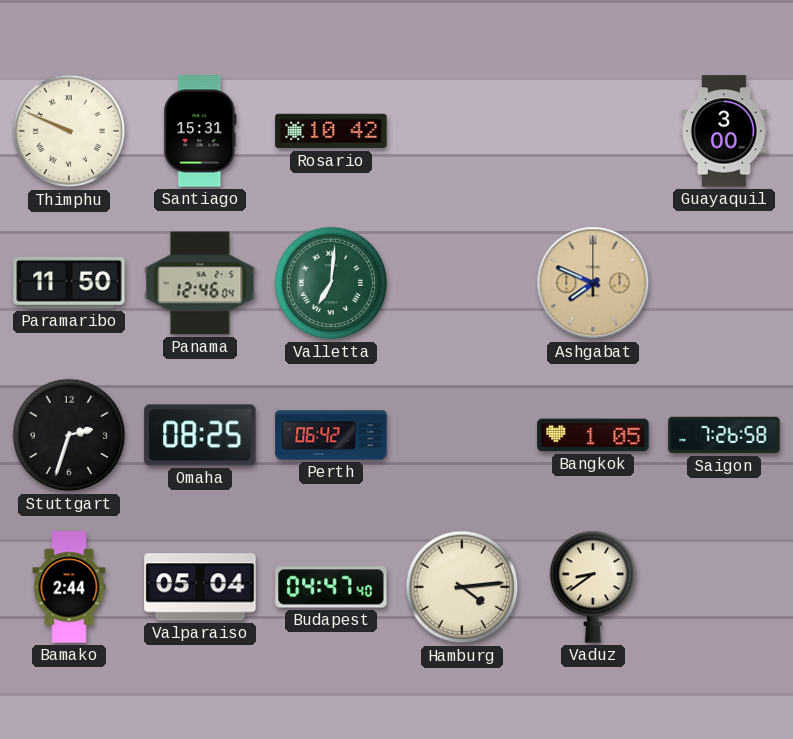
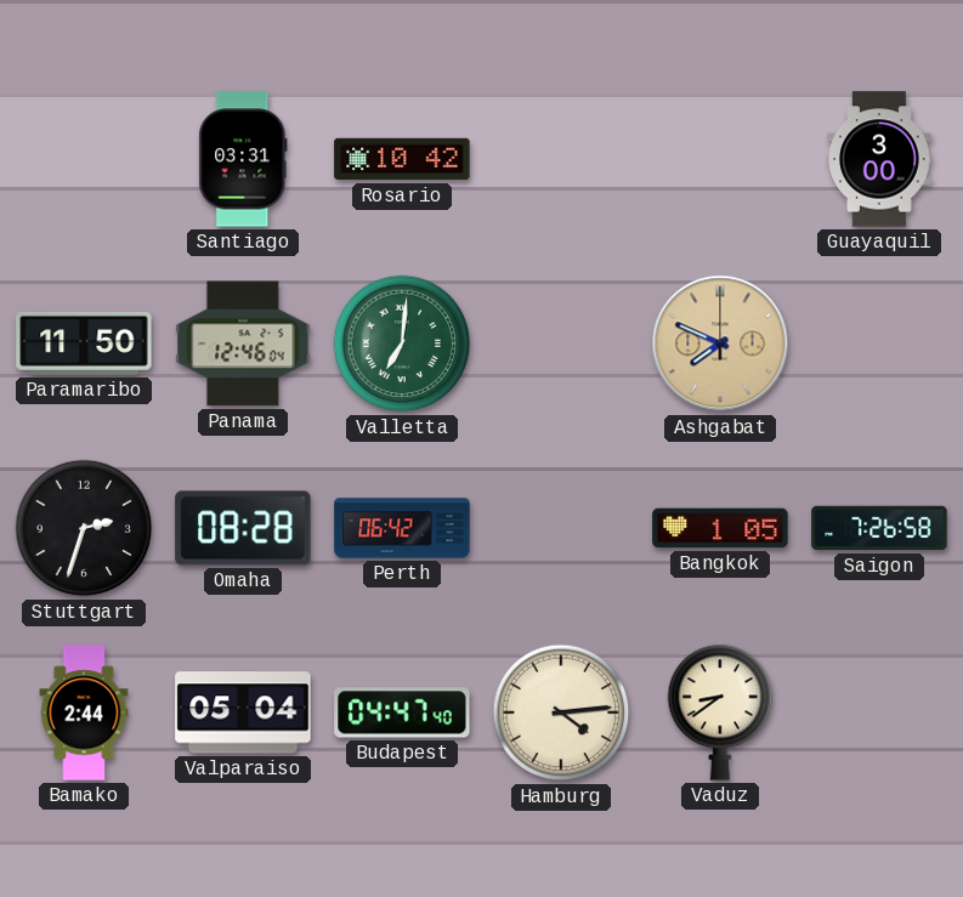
Thimphu: 9:49 -> none
Santiago: 15:31 -> 03:31
Omaha: 08:25 -> 08:28
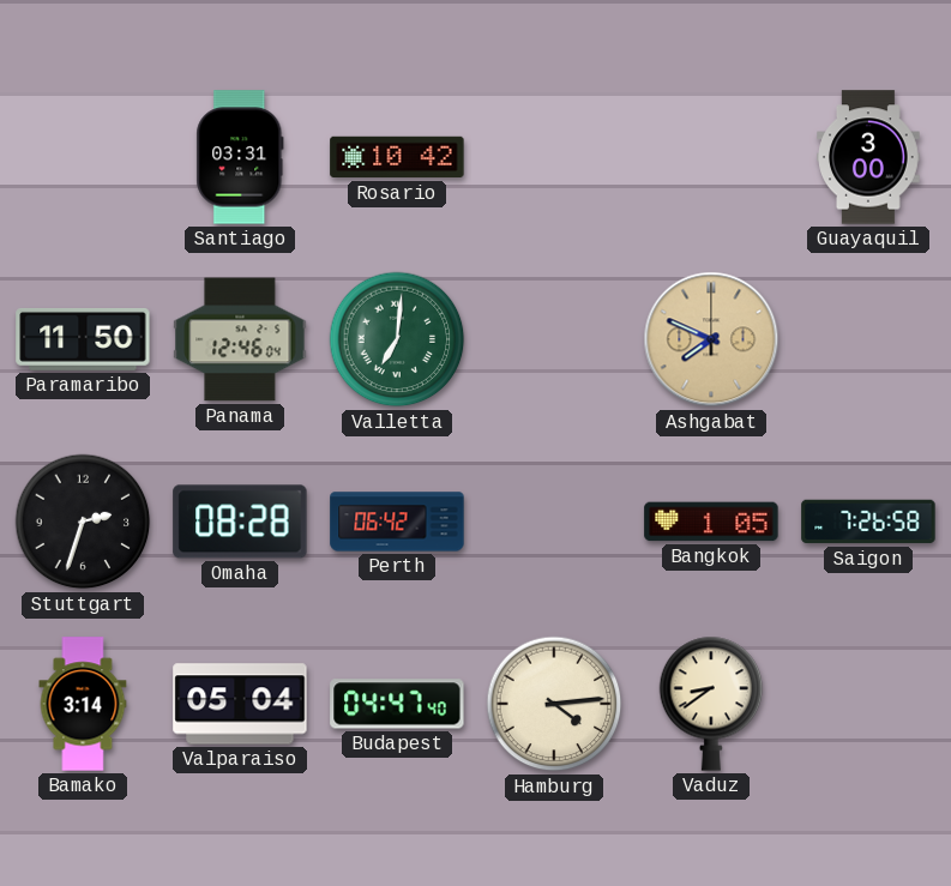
Bamako: 2:44 -> 3:14
